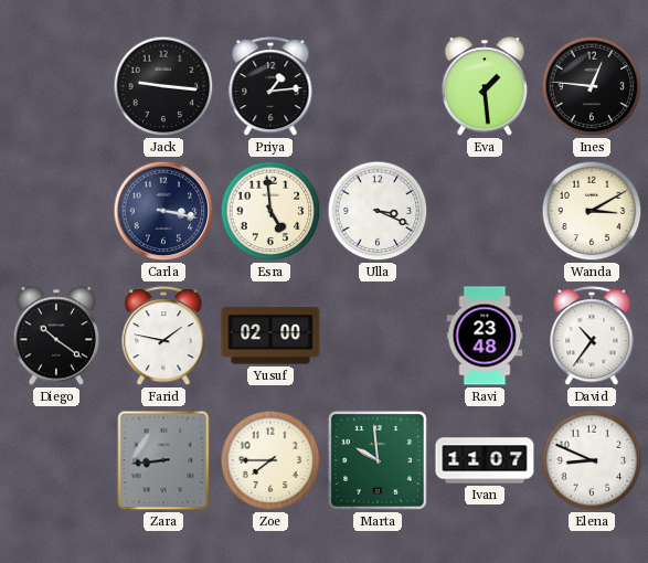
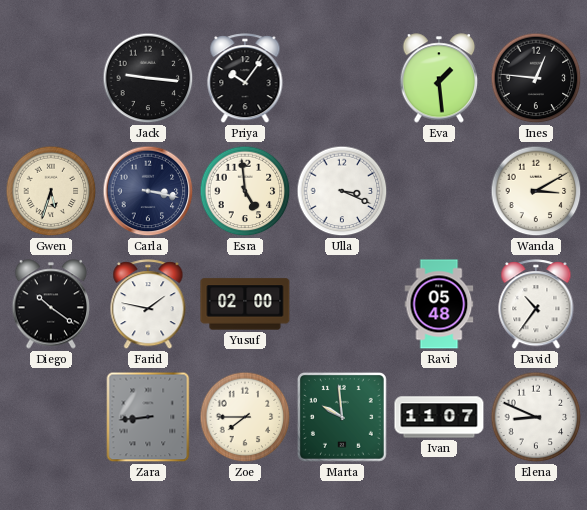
Priya: 1:14 -> 10:06
Gwen: none -> 5:33
Ravi: 23:48 -> 05:48
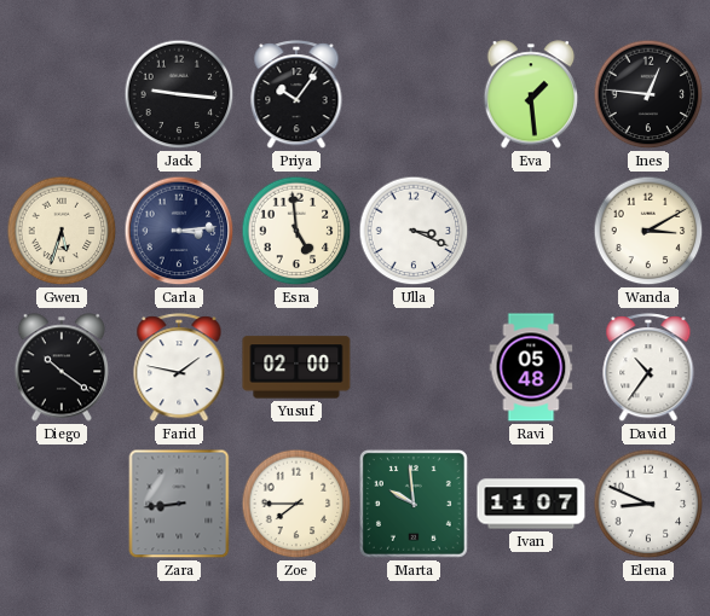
Carla: 3:17 -> 3:14
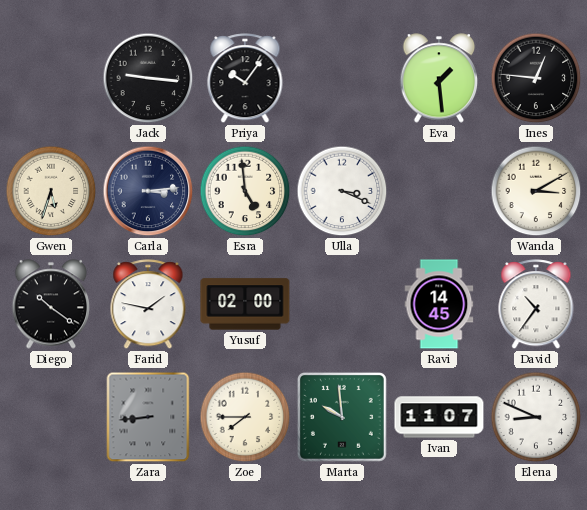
Ravi: 05:48 -> 14:45
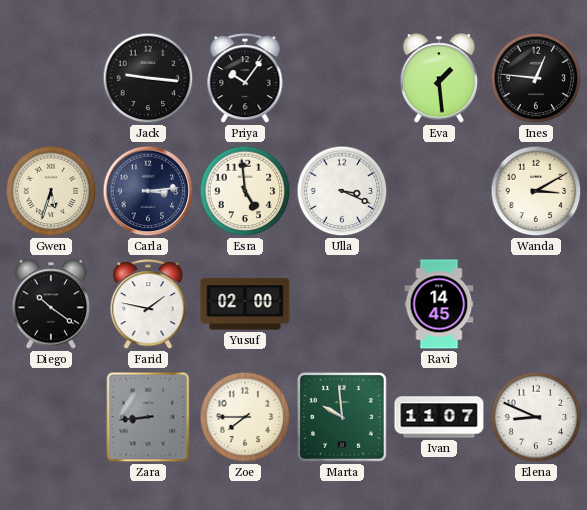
David: 10:36 -> none
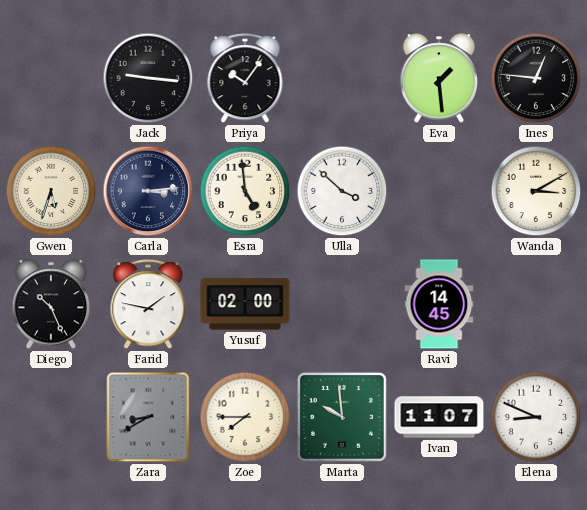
Ulla: 3:19 -> 3:52
Diego: 10:21 -> 10:26
Zara: 8:44 -> 8:40
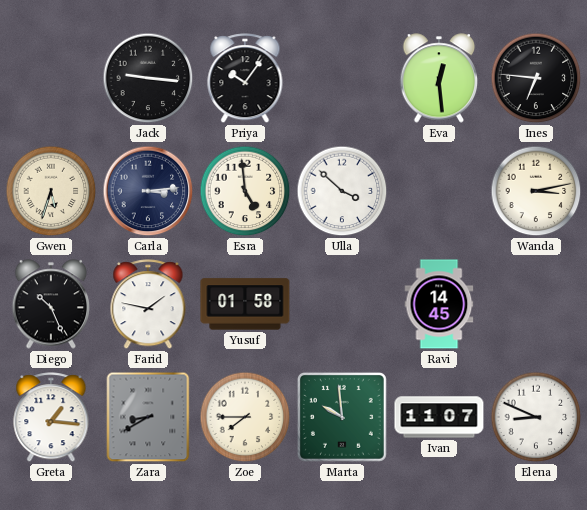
Eva: 1:29 -> 12:29
Ines: 12:46 -> 6:46
Wanda: 3:10 -> 3:13
Yusuf: 02:00 -> 01:58
Greta: none -> 1:16
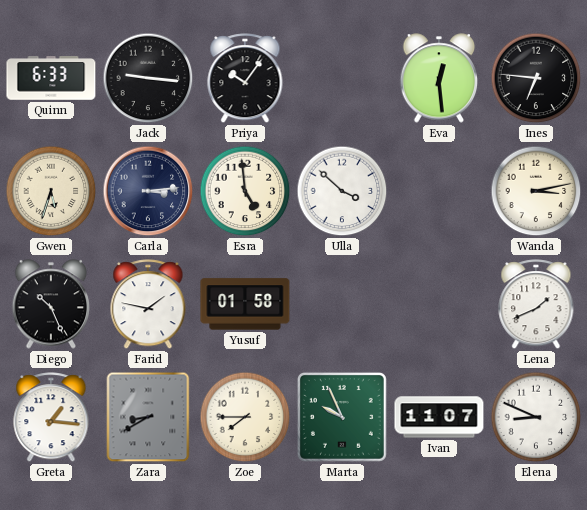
Quinn: none -> 6:33
Ravi: 14:45 -> none
Lena: none -> 1:41
Marta: 9:59 -> 9:56
